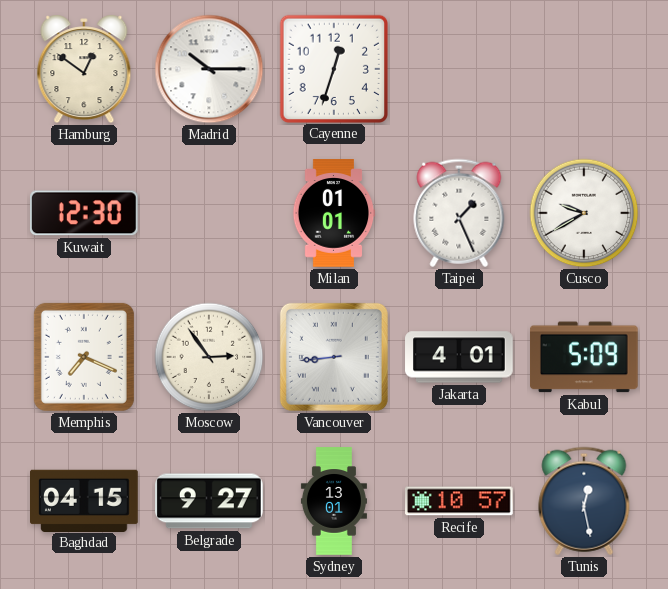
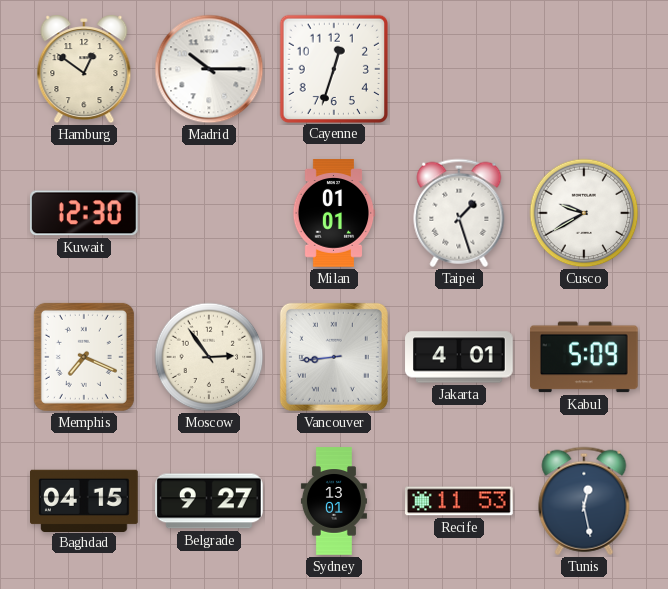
Taipei: 1:26 -> 1:27
Recife: 10:57 -> 11:53
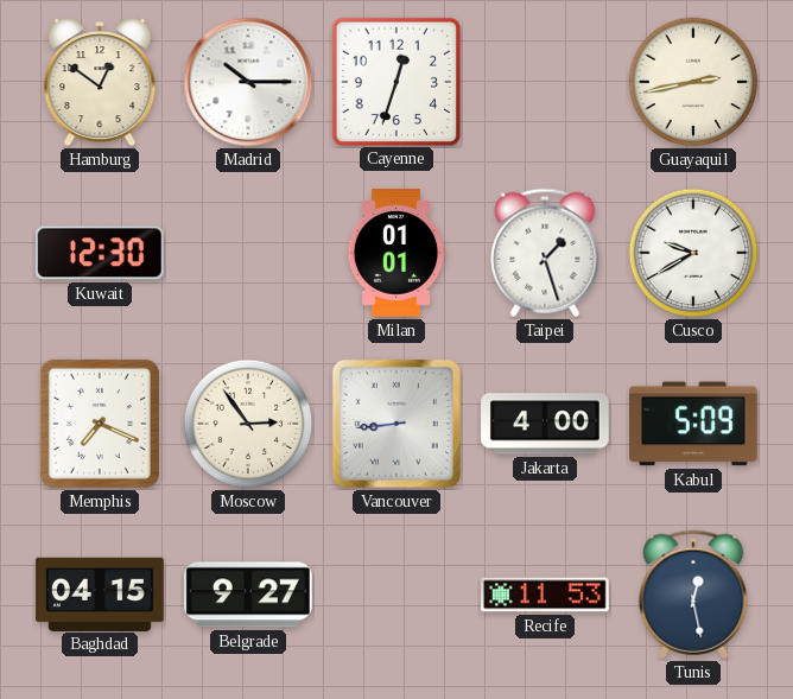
Guayaquil: none -> 2:43
Jakarta: 4:01 -> 4:00
Sydney: 13:01 -> none
